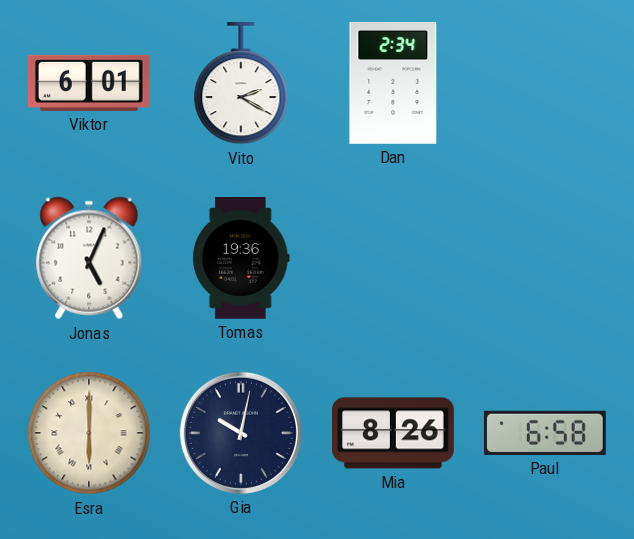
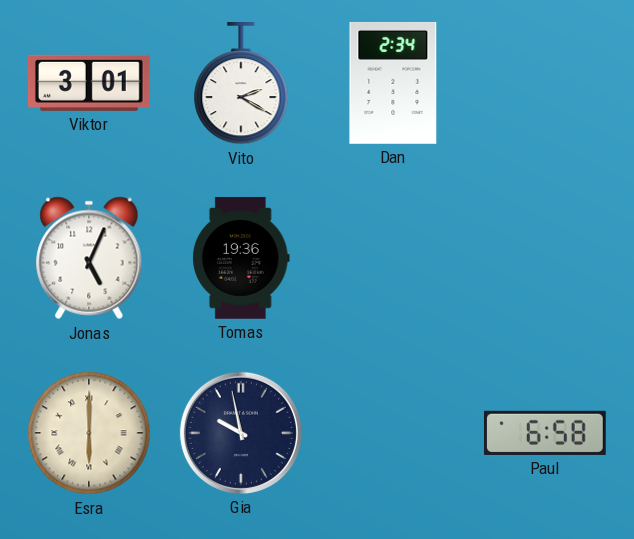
Viktor: 6:01 -> 3:01
Gia: 10:02 -> 9:58
Mia: 8:26 -> none
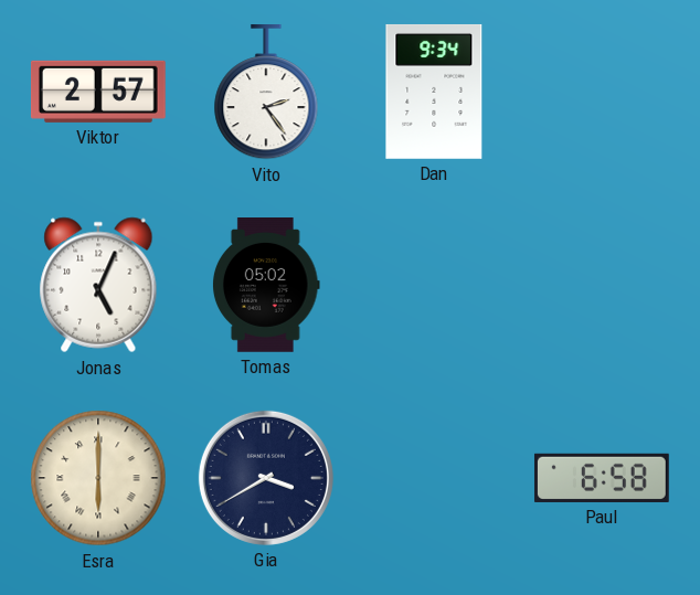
Viktor: 3:01 -> 2:57
Vito: 2:20 -> 2:24
Dan: 2:34 -> 9:34
Tomas: 19:36 -> 05:02
Gia: 9:58 -> 3:40
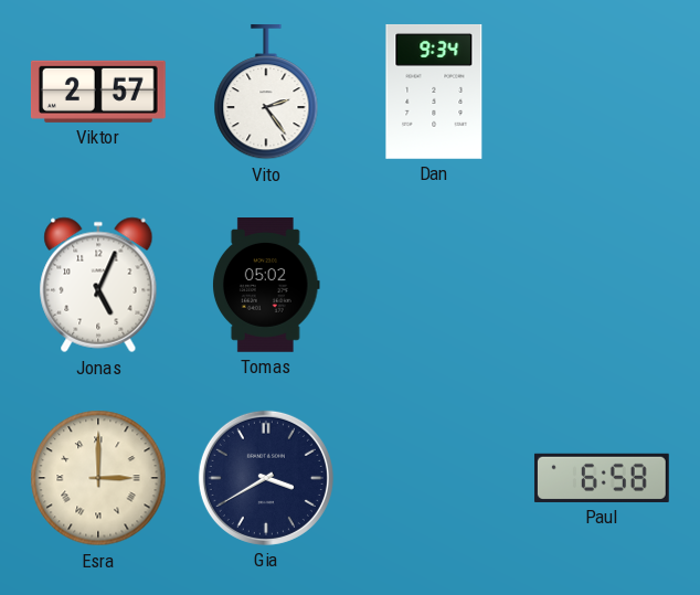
Esra: 6:00 -> 3:00
